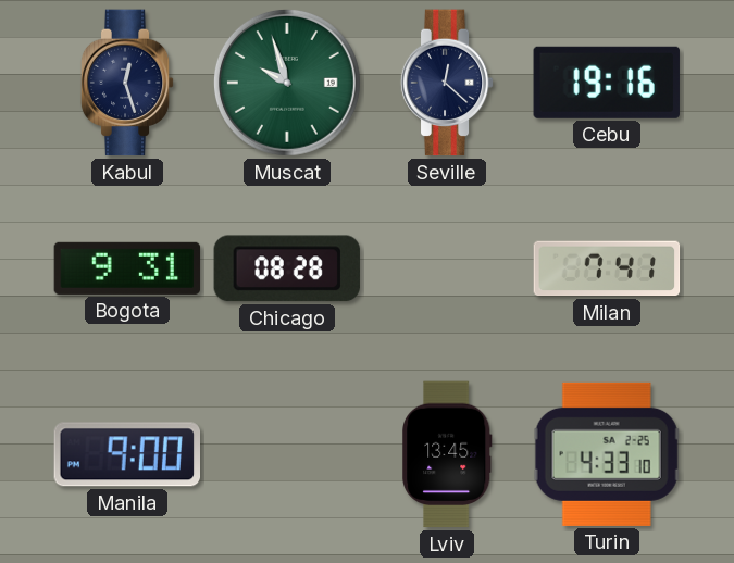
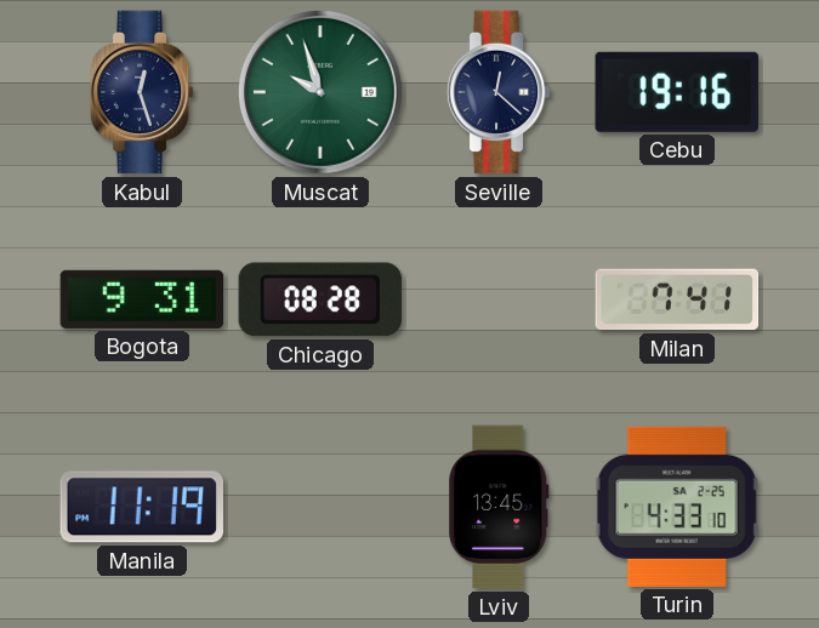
Manila: 9:00 -> 11:19
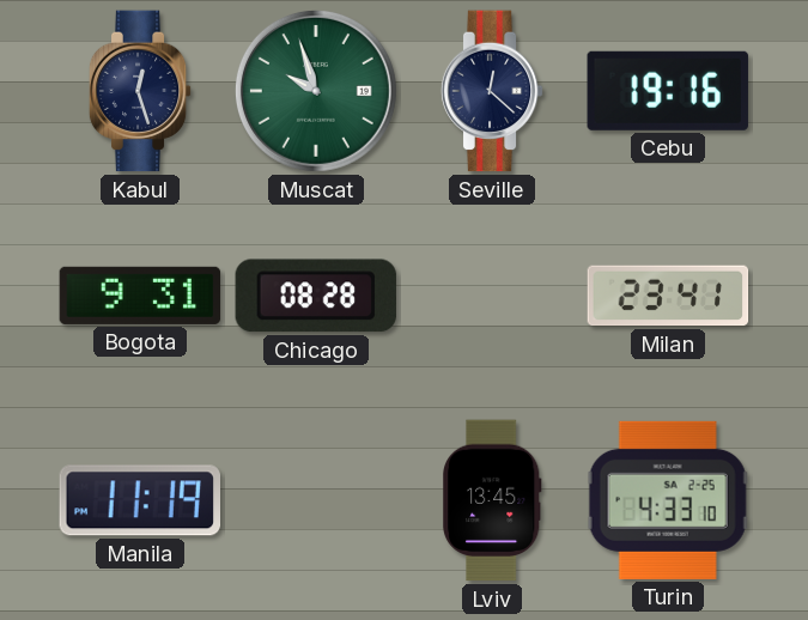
Milan: 7:41 -> 23:41
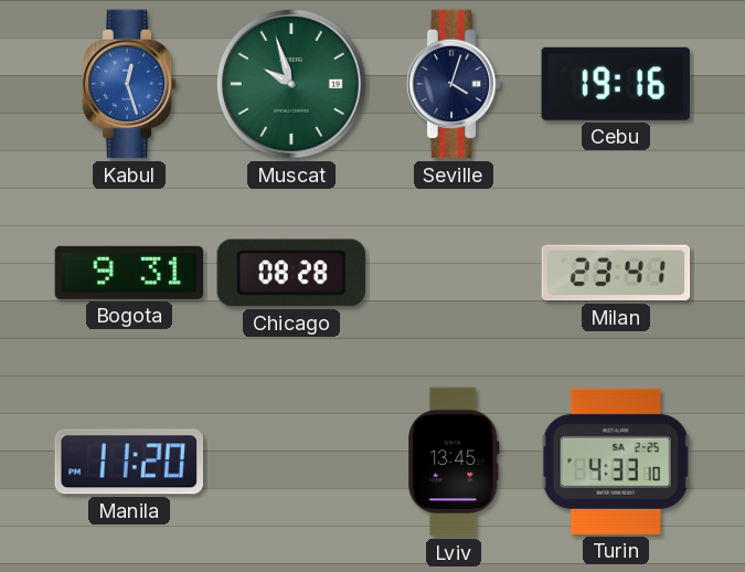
Kabul dial: navy -> blue
Seville: 12:22 -> 4:03
Manila: 11:19 -> 11:20
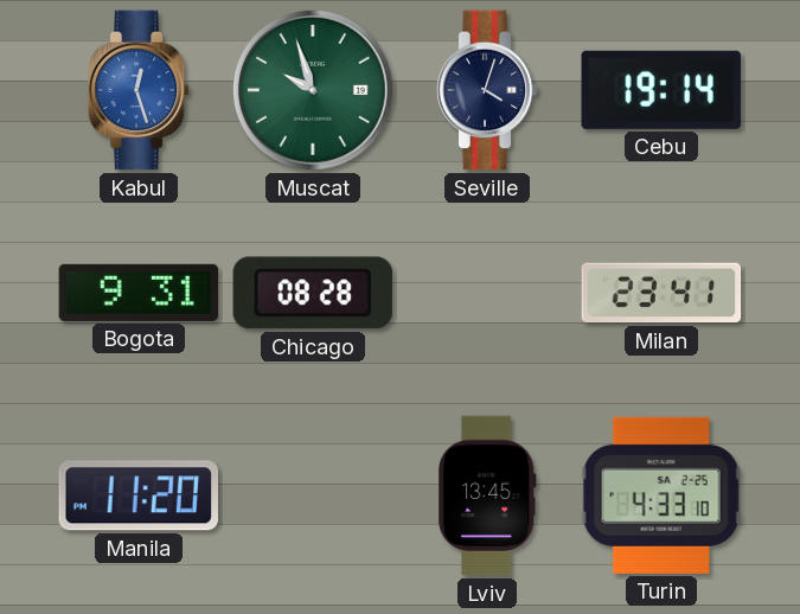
Cebu: 19:16 -> 19:14
